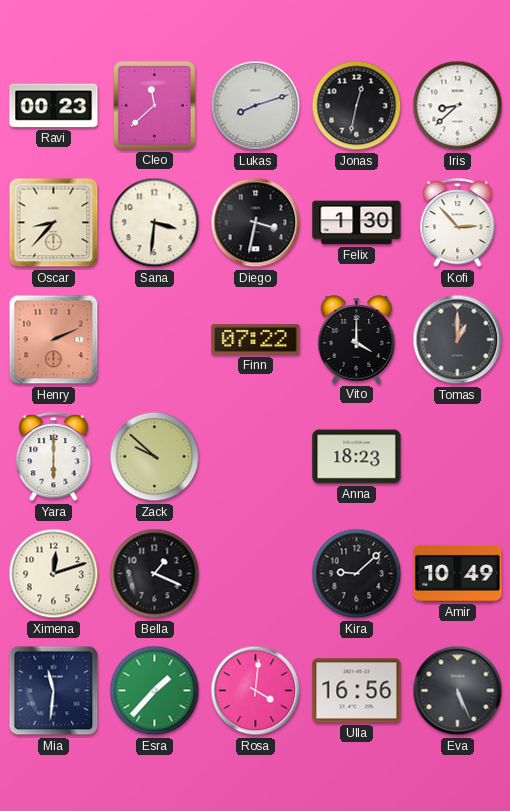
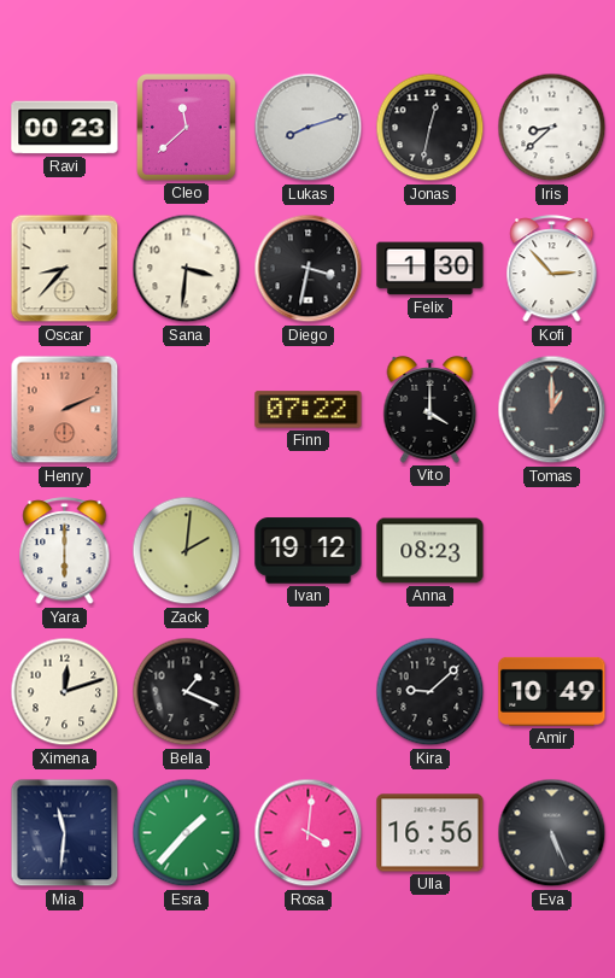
Zack: 9:52 -> 2:01
Ivan: none -> 19:12
Anna: 18:23 -> 08:23
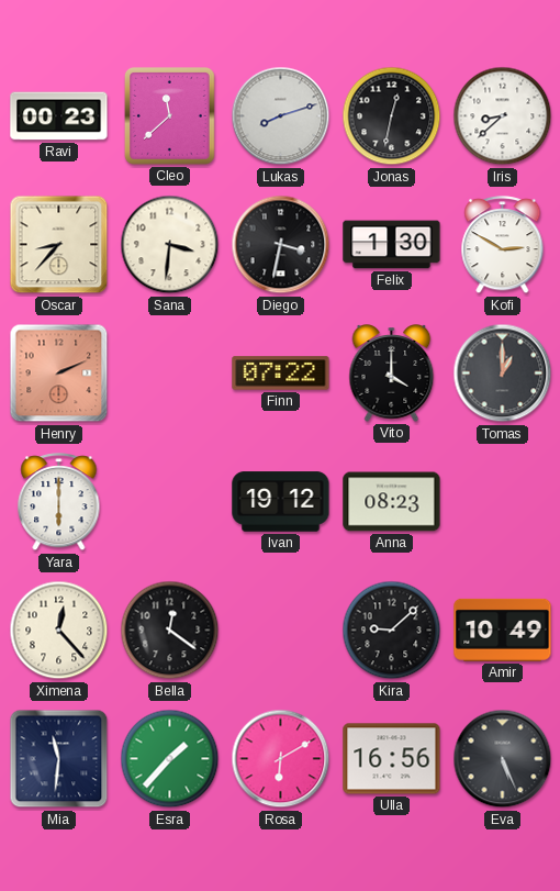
Kofi: 2:53 -> 2:50
Zack: 2:01 -> none
Ximena: 12:12 -> 12:23
Bella: 1:19 -> 12:21
Rosa: 4:01 -> 6:10
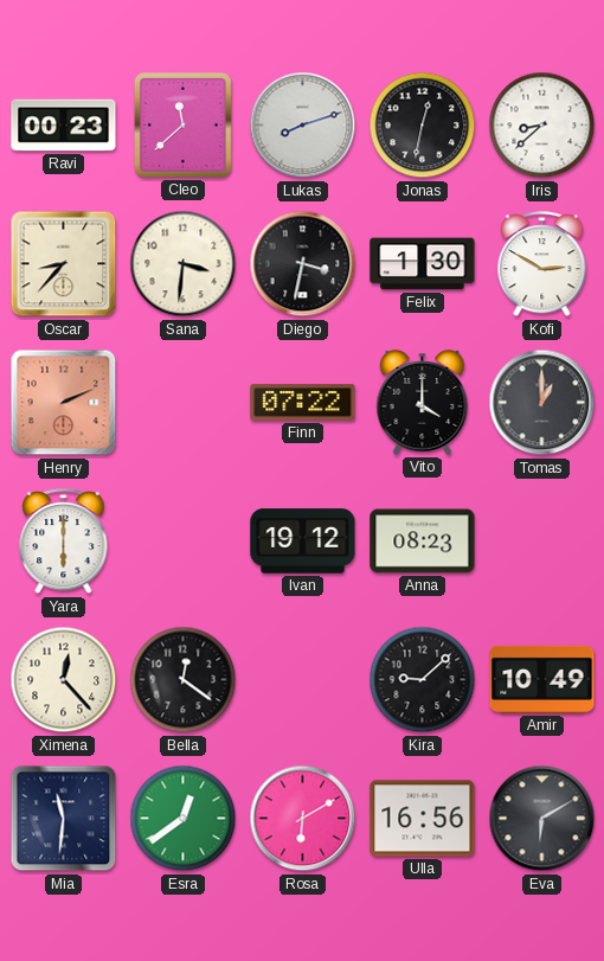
Esra: 1:37 -> 12:39
Eva: 5:26 -> 6:10
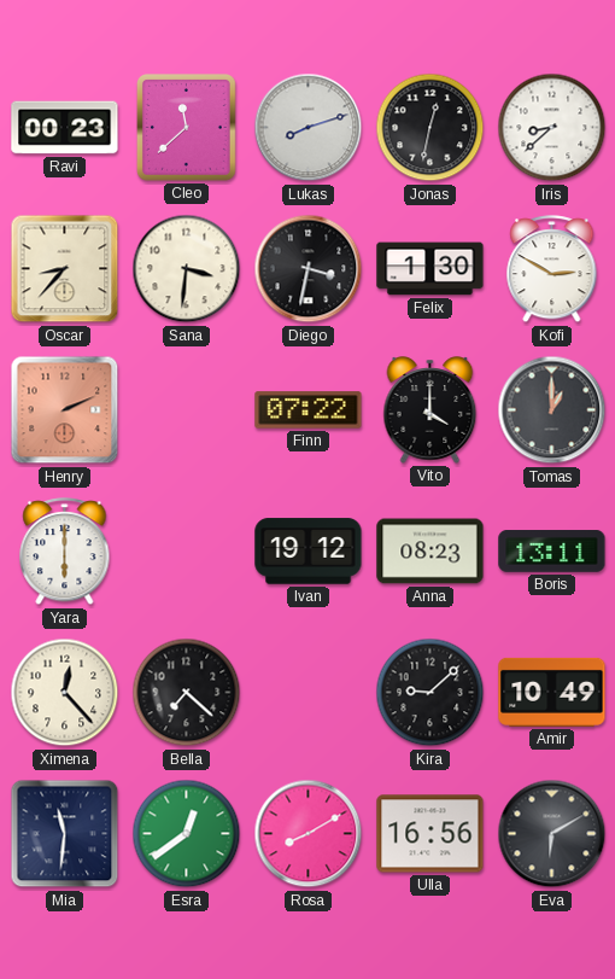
Boris: none -> 13:11
Bella: 12:21 -> 7:22
Rosa: 6:10 -> 8:10
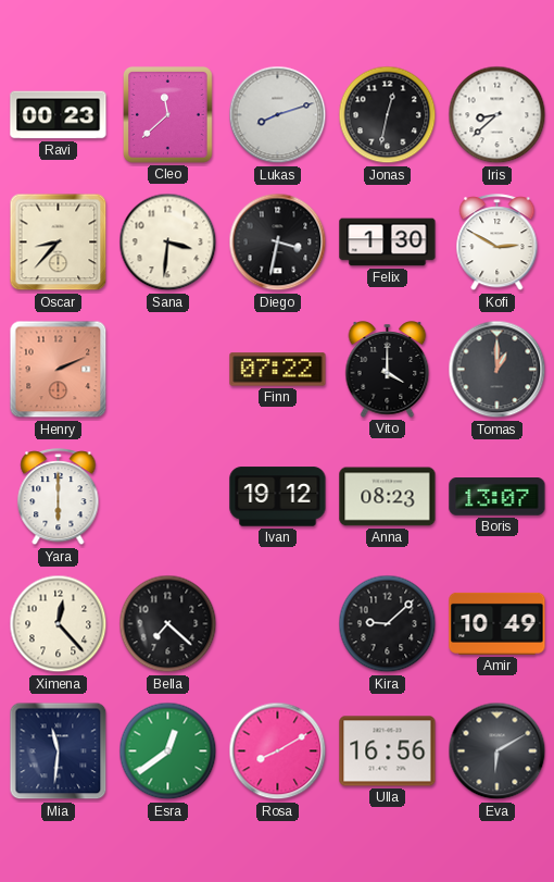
Boris: 13:11 -> 13:07
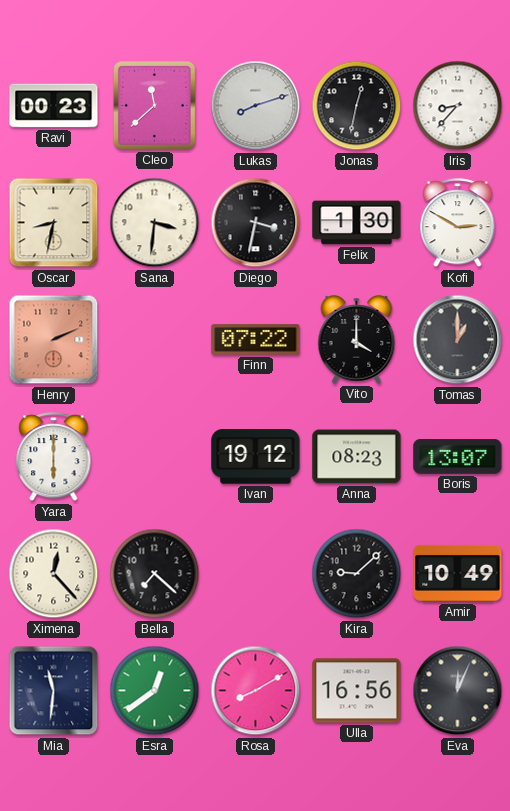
Iris: 8:38 -> 8:37
Oscar: 8:37 -> 8:32
Eva: 6:10 -> 12:04
